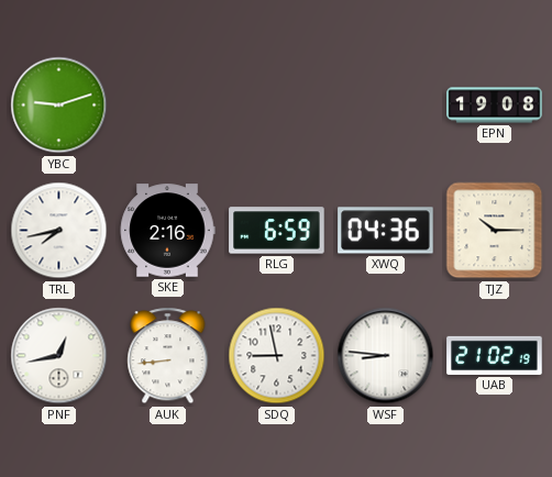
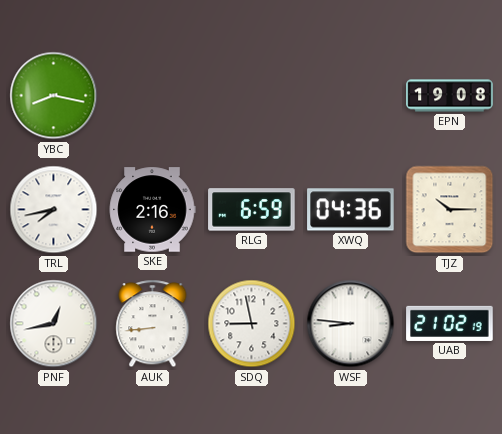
YBC: 9:12 -> 8:17
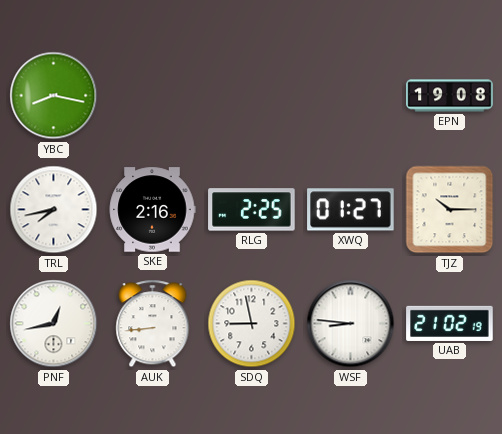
RLG: 6:59 -> 2:25
XWQ: 04:36 -> 01:27
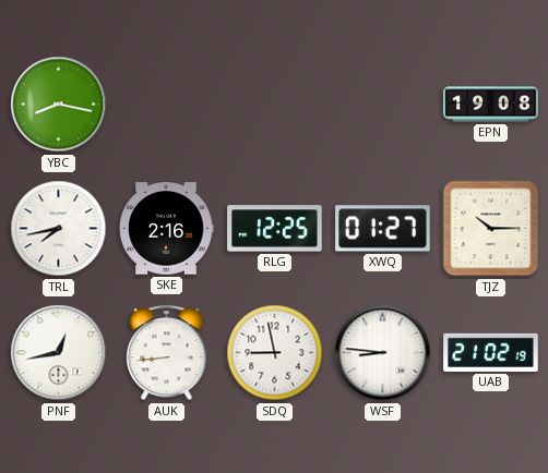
RLG: 2:25 -> 12:25
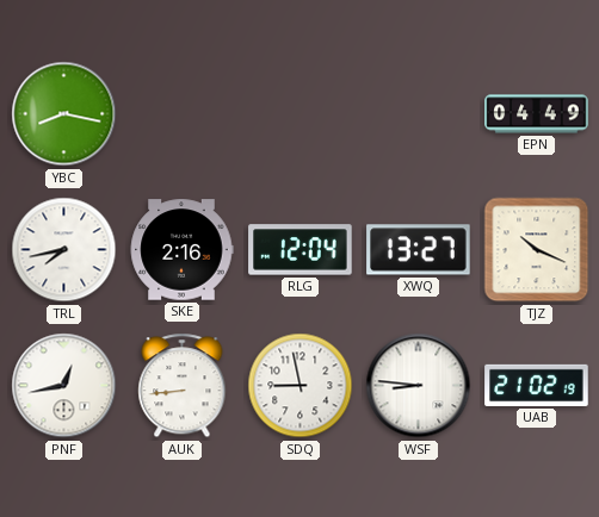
EPN: 19:08 -> 04:49
RLG: 12:25 -> 12:04
XWQ: 01:27 -> 13:27
TJZ: 10:15 -> 10:19
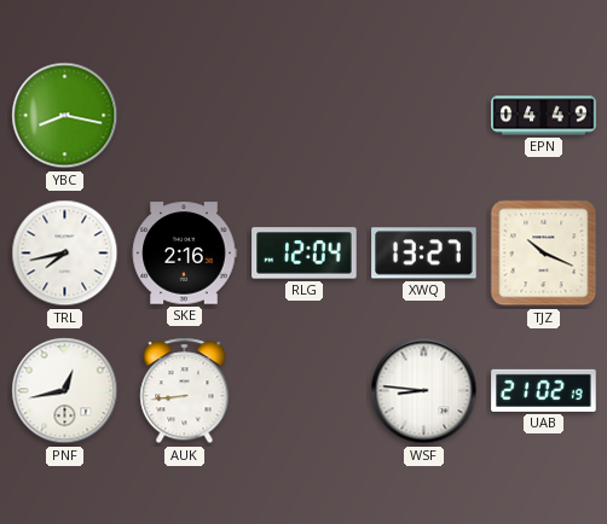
SDQ: 8:58 -> none
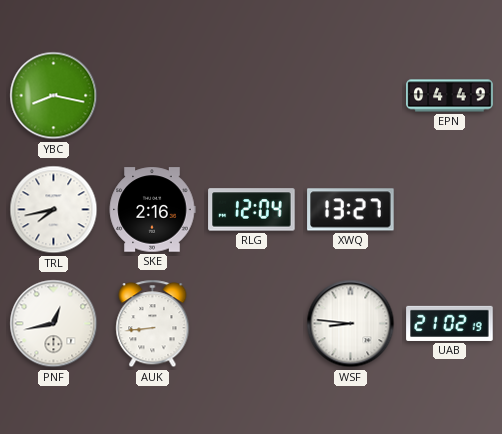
TJZ: 10:19 -> none
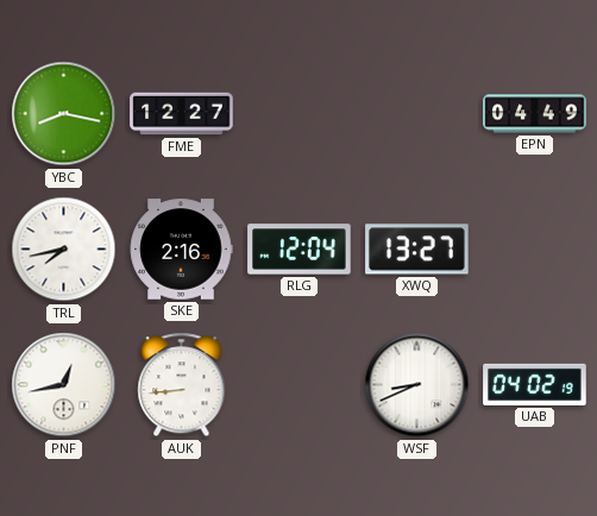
FME: none -> 12:27
WSF: 8:46 -> 8:41
UAB: 21:02 -> 04:02
